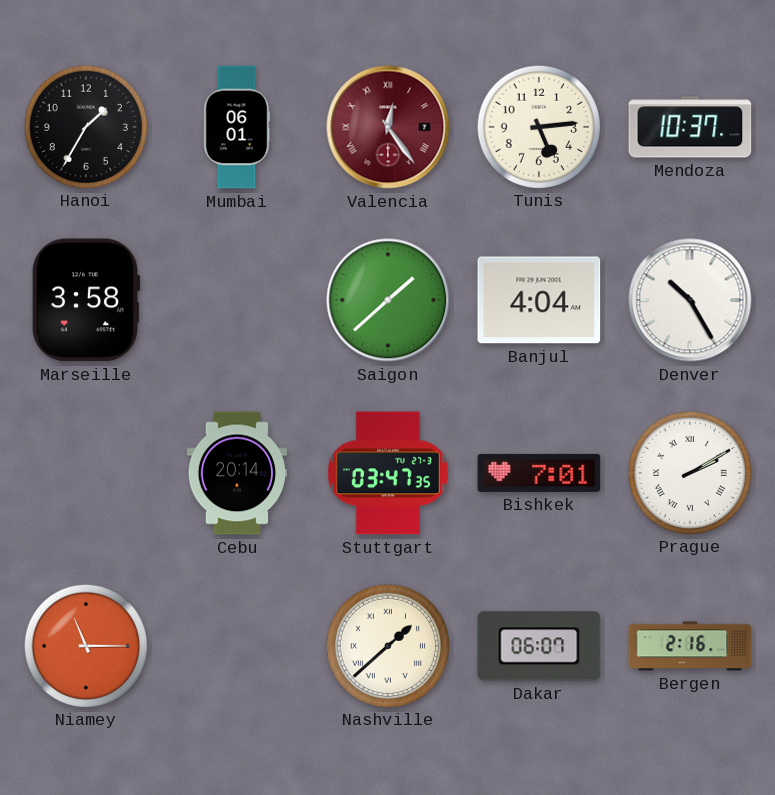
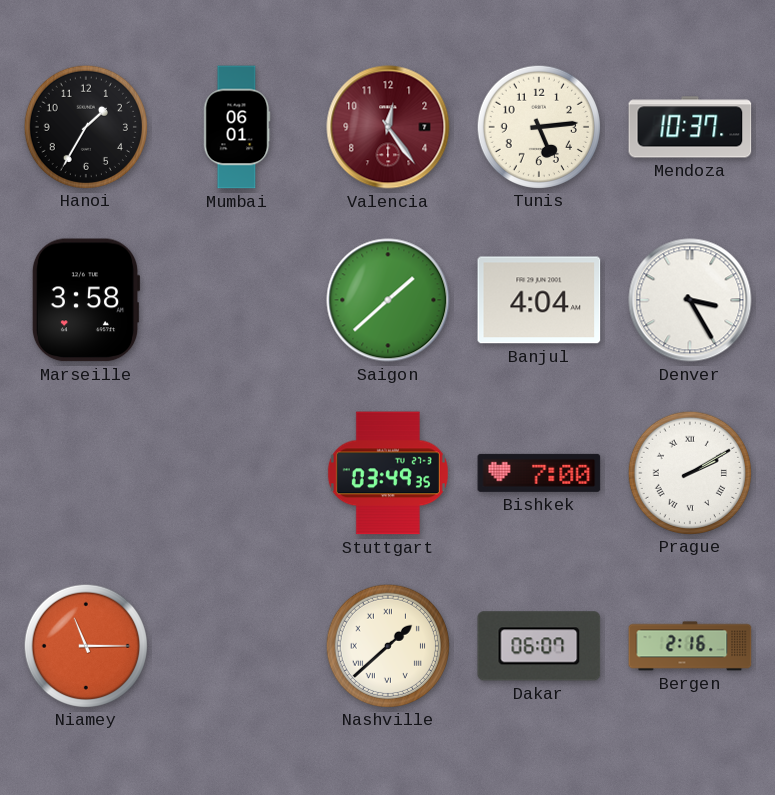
Valencia numerals: Roman -> Arabic
Denver: 10:25 -> 3:25
Cebu: 20:14 -> none
Stuttgart: 03:47 -> 03:49
Bishkek: 7:01 -> 7:00
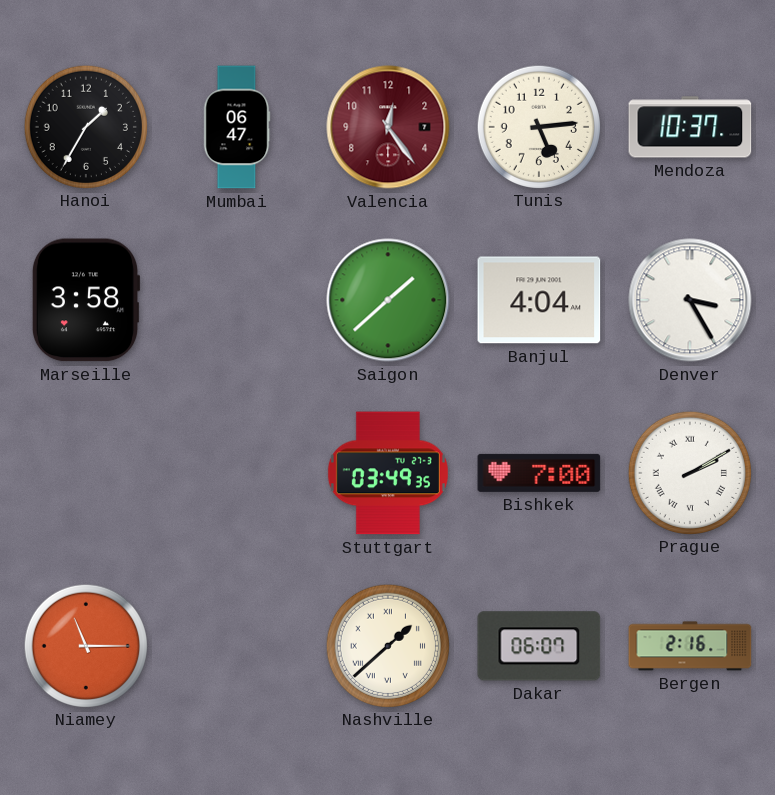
Mumbai: 06:01 -> 06:47
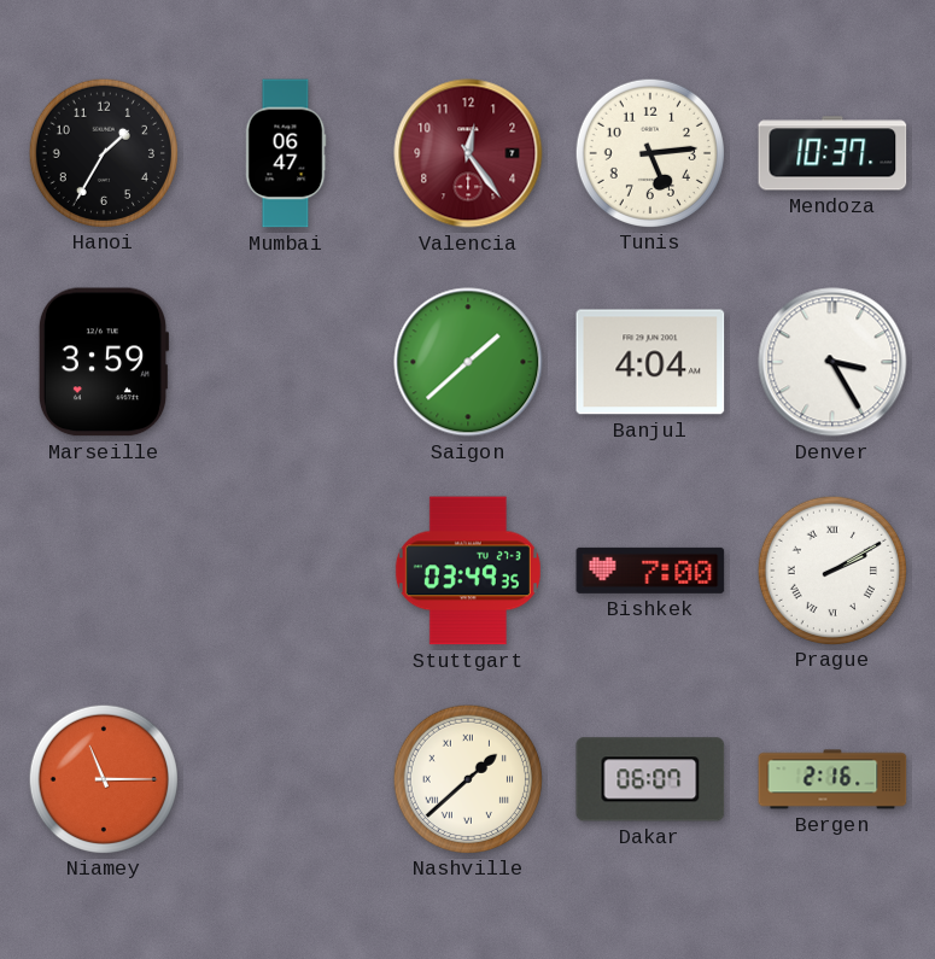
Marseille: 3:58 -> 3:59
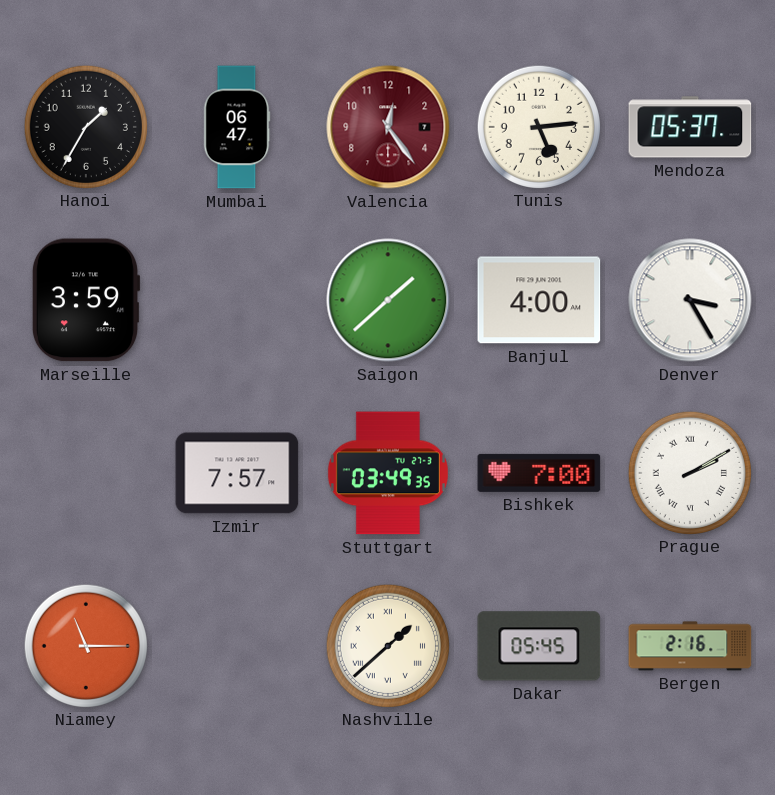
Mendoza: 10:37 -> 05:37
Banjul: 4:04 -> 4:00
Izmir: none -> 7:57
Dakar: 06:07 -> 05:45
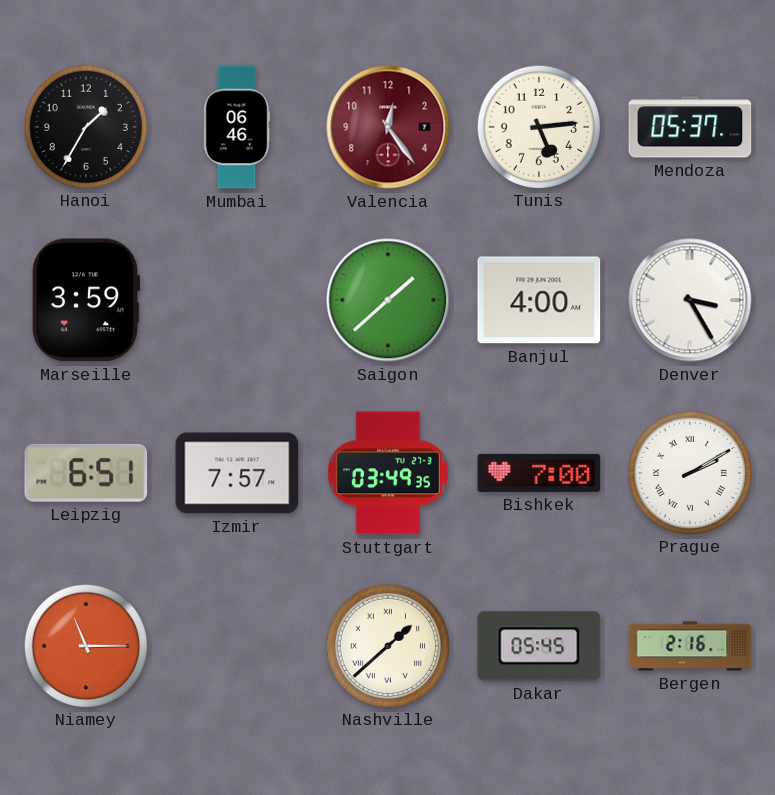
Mumbai: 06:47 -> 06:46
Leipzig: none -> 6:51
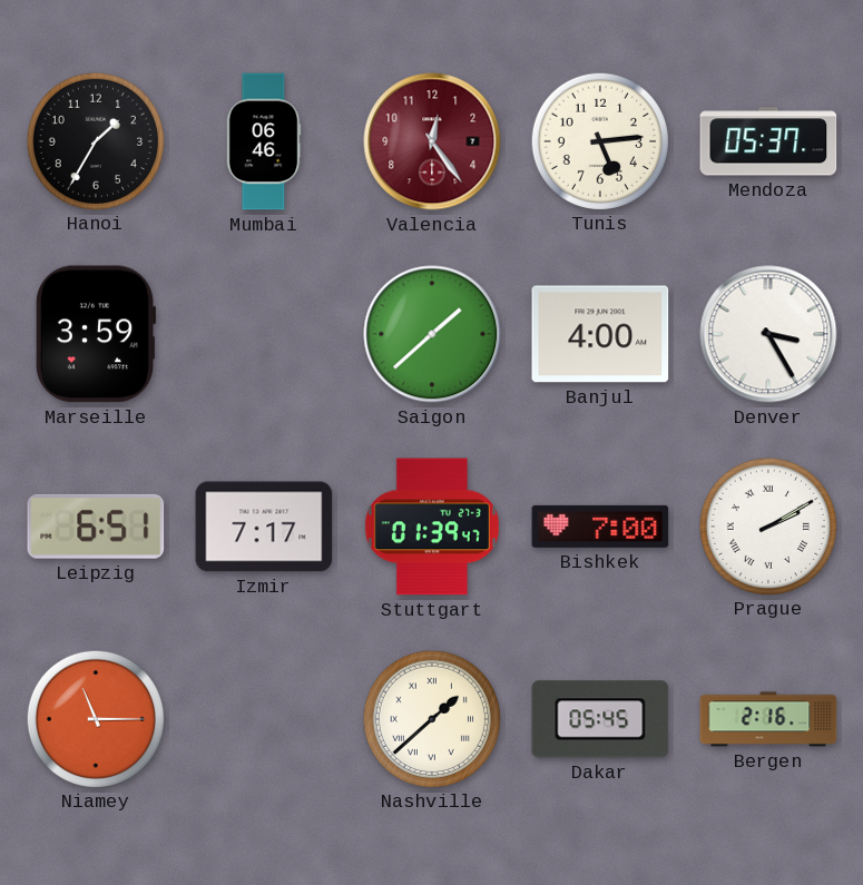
Izmir: 7:57 -> 7:17
Stuttgart: 03:49 -> 01:39
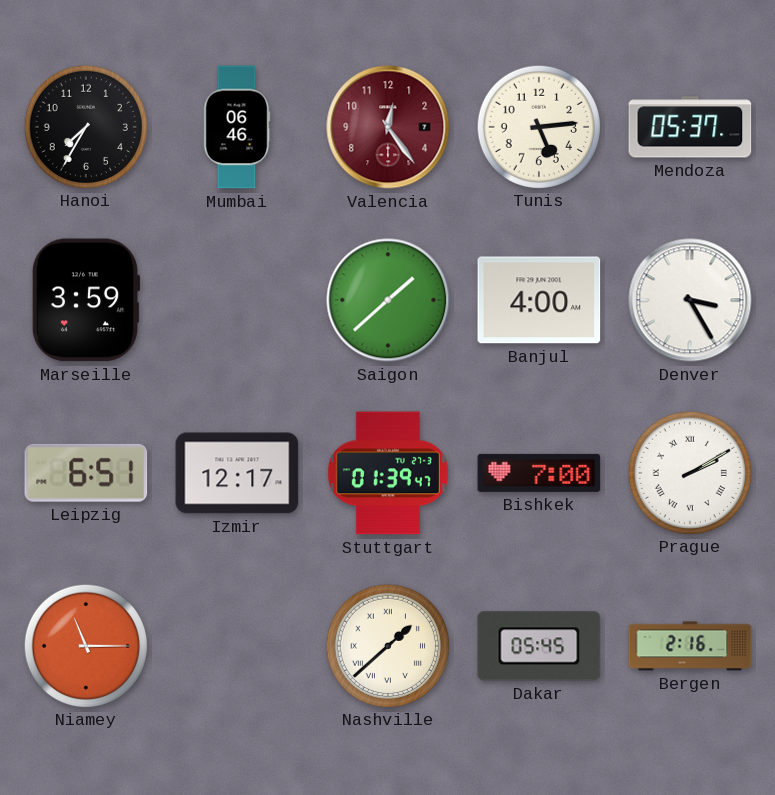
Hanoi: 1:35 -> 7:35
Izmir: 7:17 -> 12:17
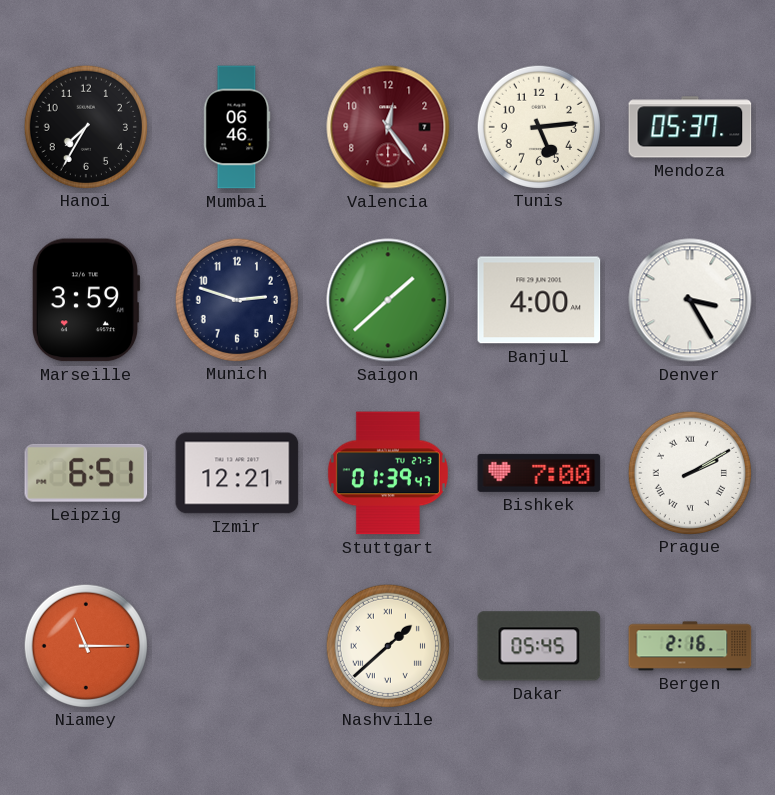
Munich: none -> 2:48
Izmir: 12:17 -> 12:21
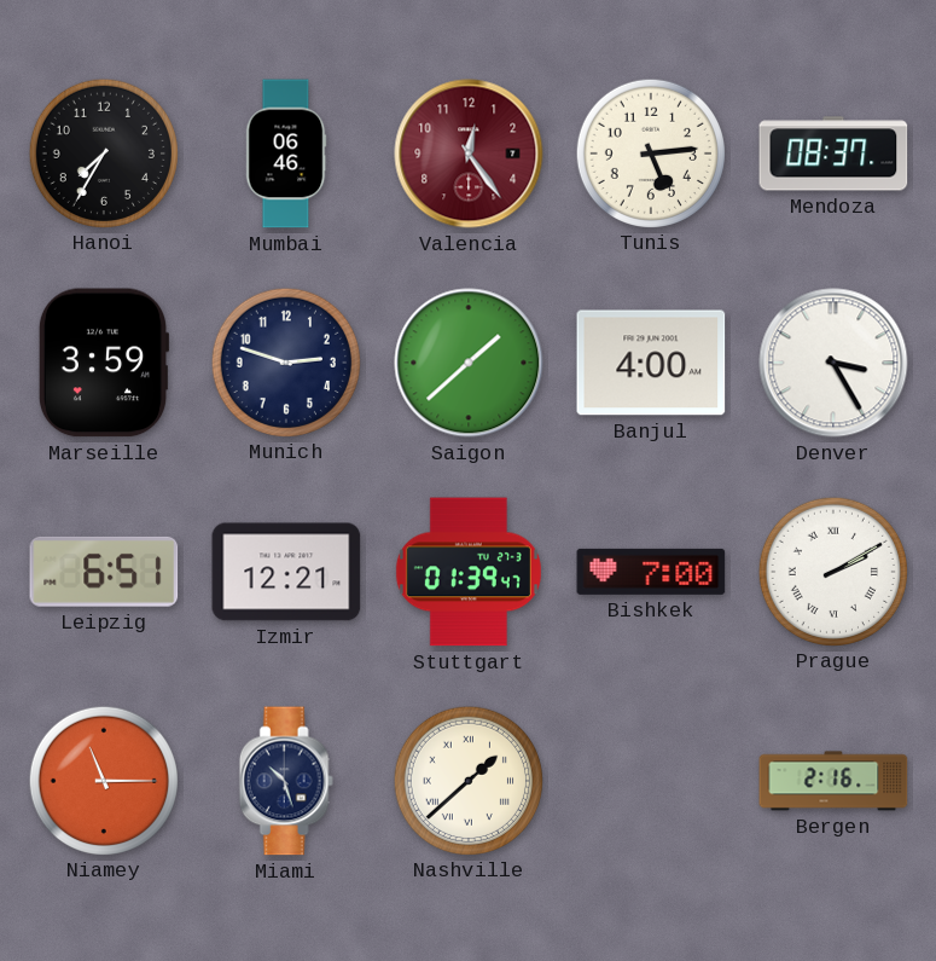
Mendoza: 05:37 -> 08:37
Miami: none -> 10:27
Dakar: 05:45 -> none
